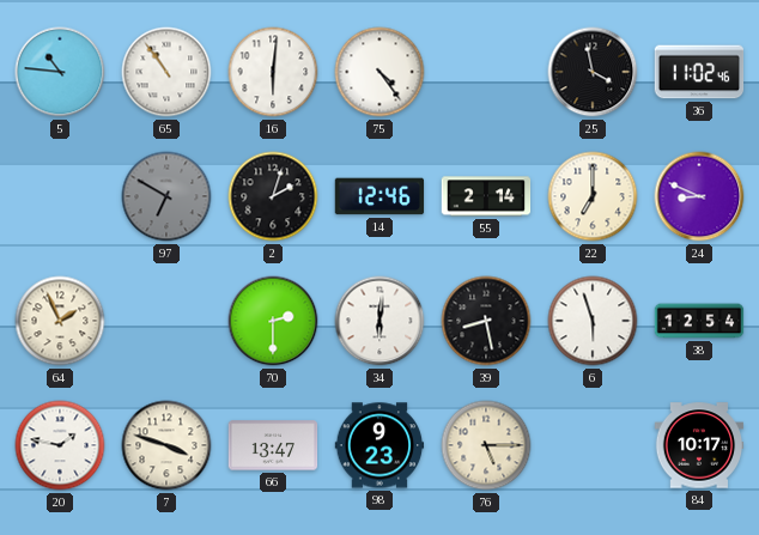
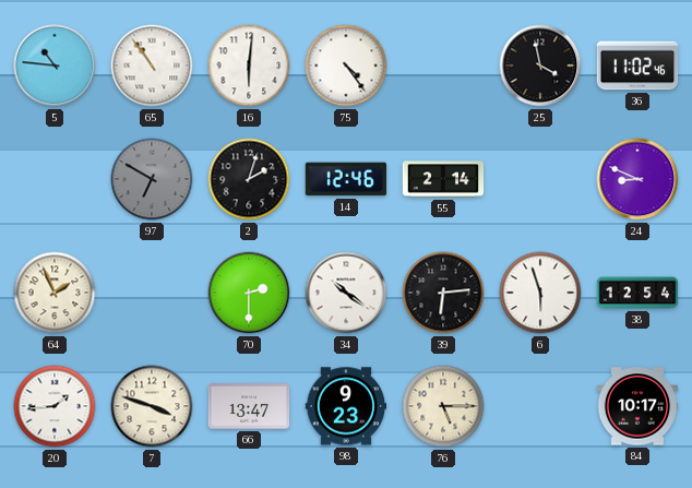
22: 7:00 -> none
34: 6:01 -> 10:21
39: 8:28 -> 6:14
20: 1:47 -> 1:44
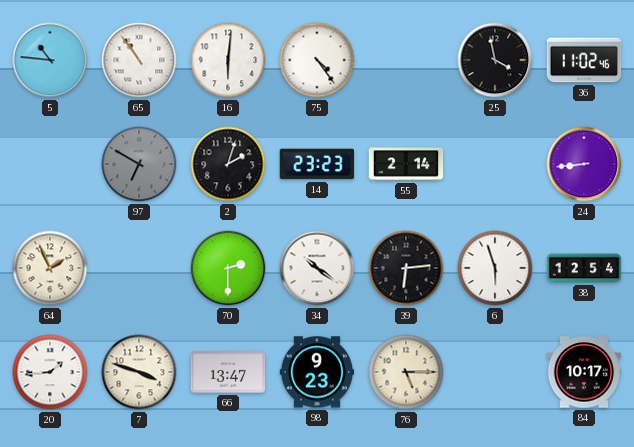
14: 12:46 -> 23:23
24: 8:49 -> 8:44
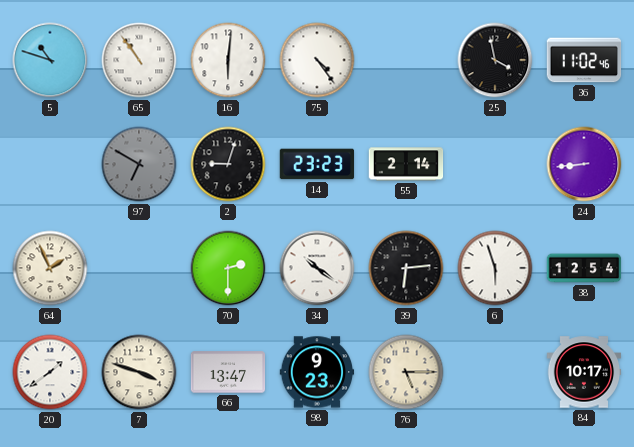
5: 10:46 -> 10:48
2: 2:03 -> 9:03
20: 1:44 -> 1:39
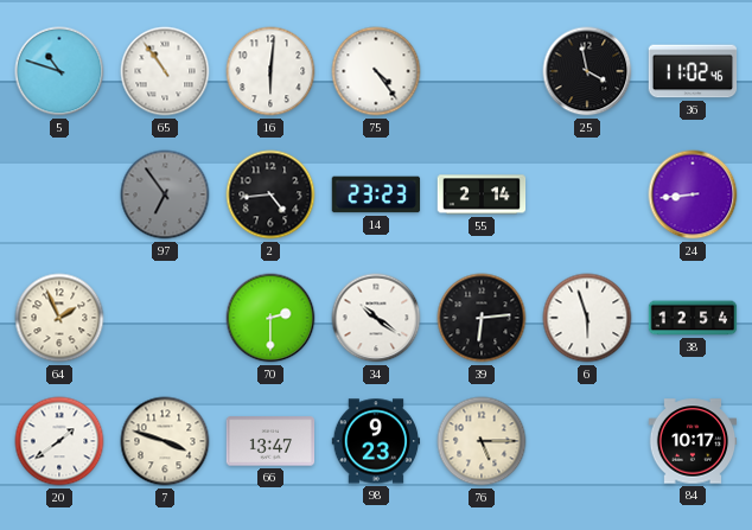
97: 6:50 -> 6:54
2: 9:03 -> 4:44
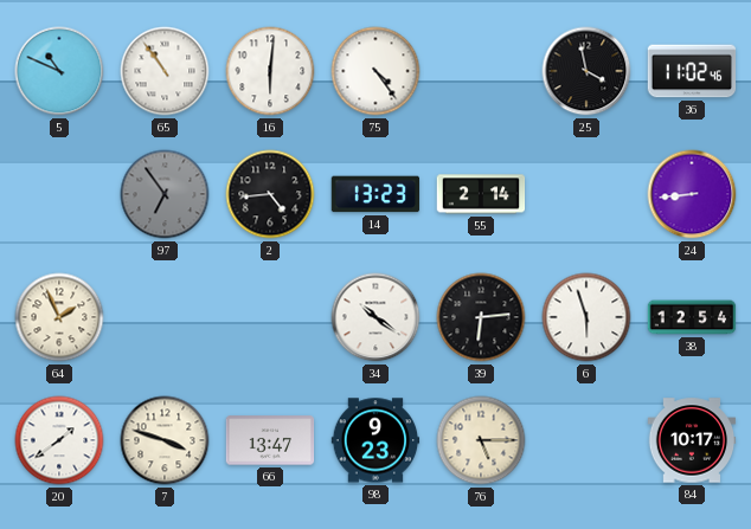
5: 10:48 -> 10:49
14: 23:23 -> 13:23
70: 2:30 -> none
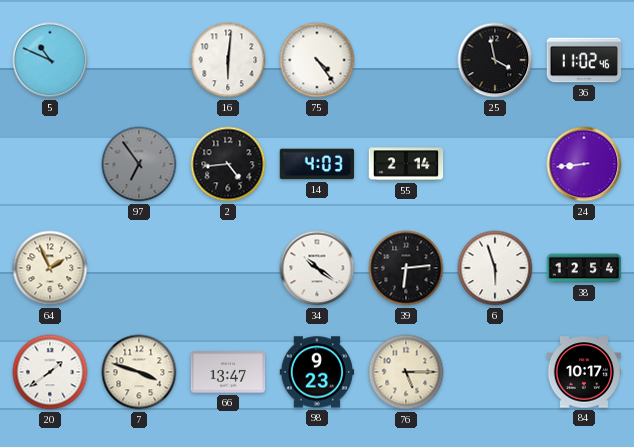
65: 10:54 -> none
14: 13:23 -> 4:03
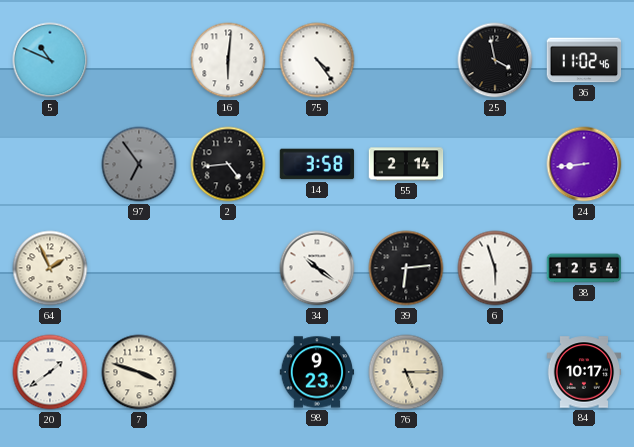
14: 4:03 -> 3:58
66: 13:47 -> none
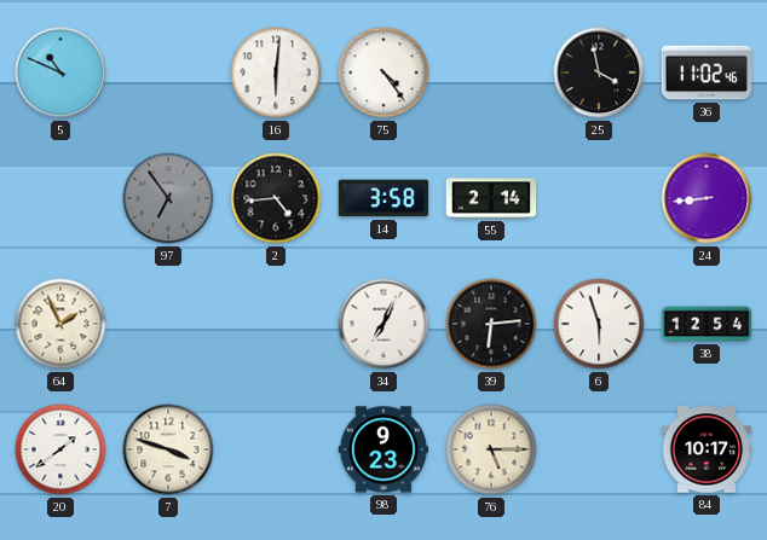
34: 10:21 -> 7:04
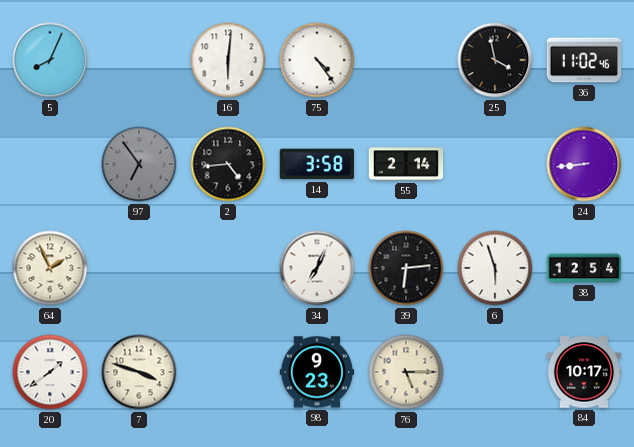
5: 10:49 -> 8:04
